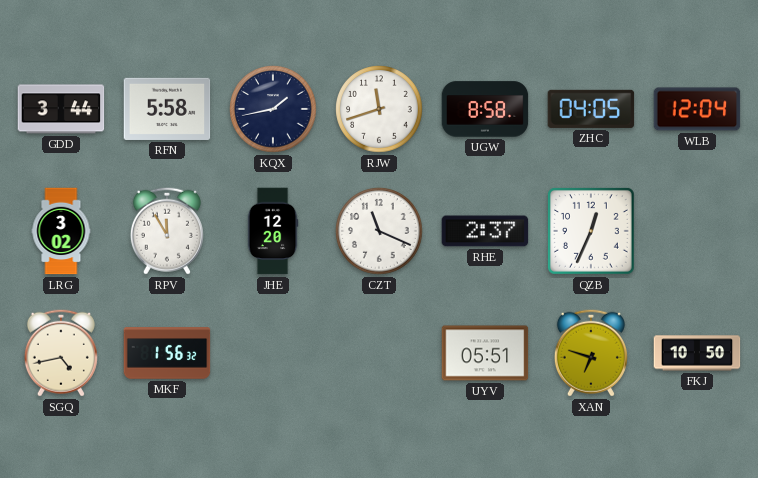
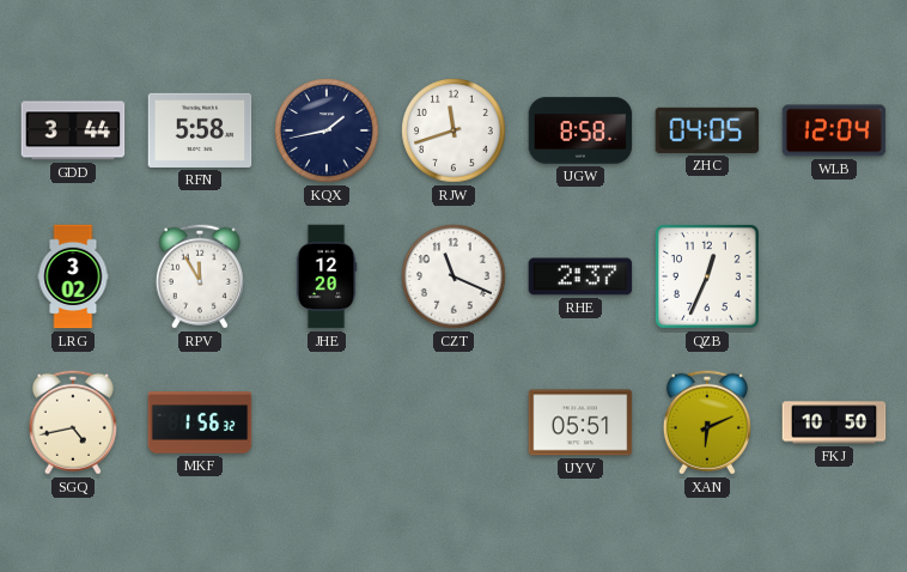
XAN: 6:48 -> 6:11
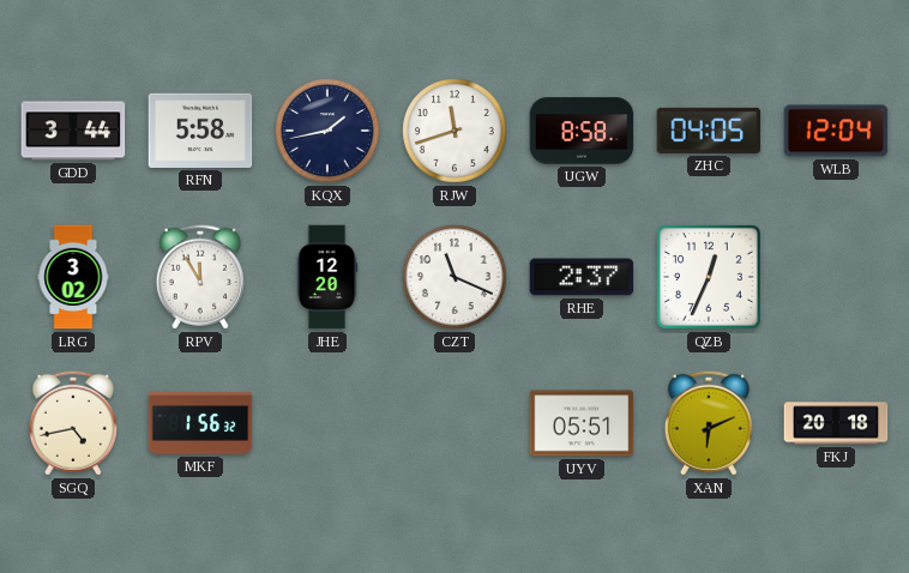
FKJ: 10:50 -> 20:18
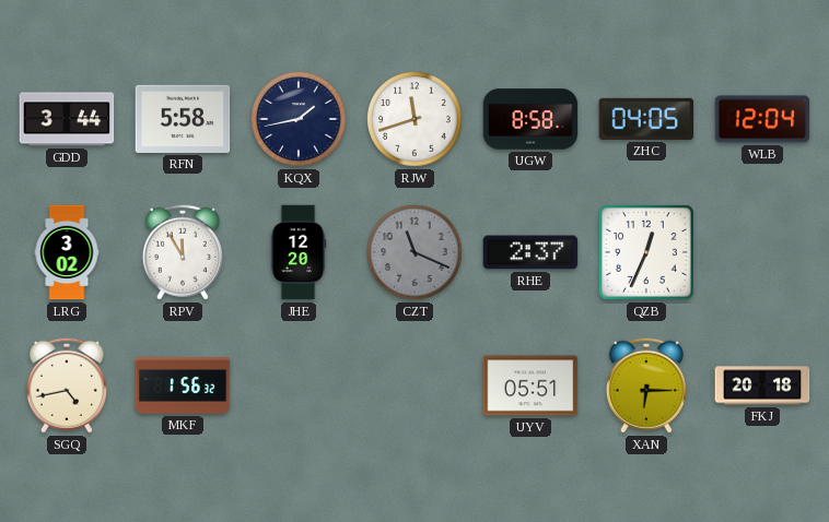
CZT dial: white -> grey
XAN: 6:11 -> 6:15
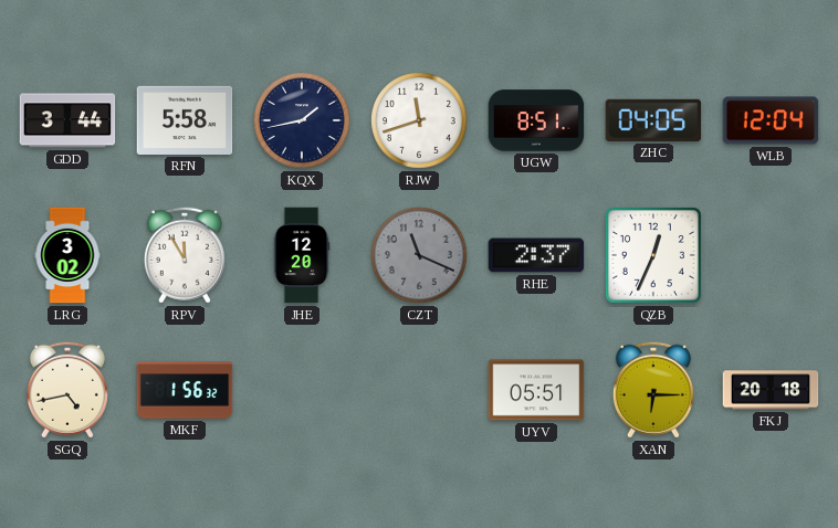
UGW: 8:58 -> 8:51
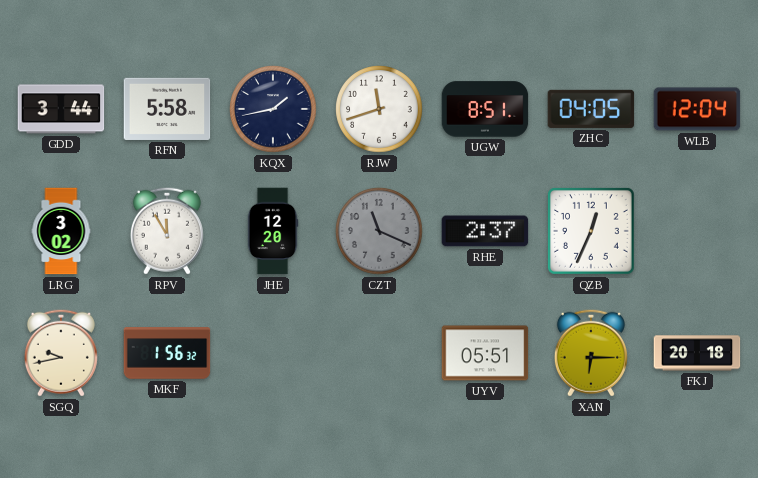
SGQ: 4:43 -> 9:43
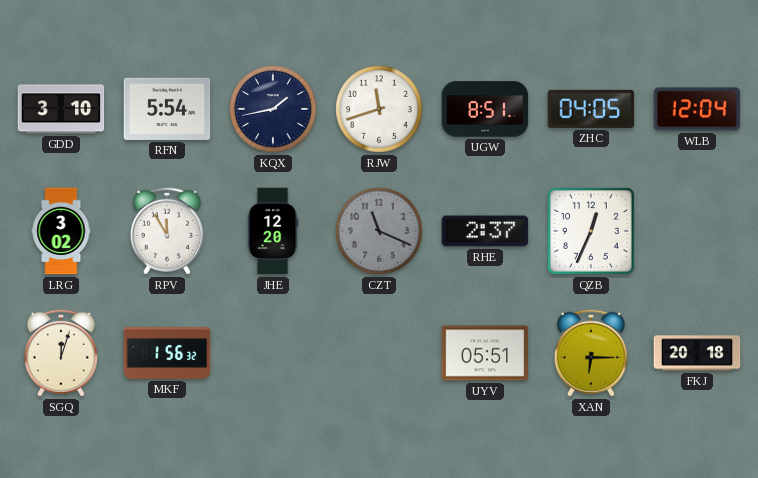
GDD: 3:44 -> 3:10
RFN: 5:58 -> 5:54
SGQ: 9:43 -> 12:03
